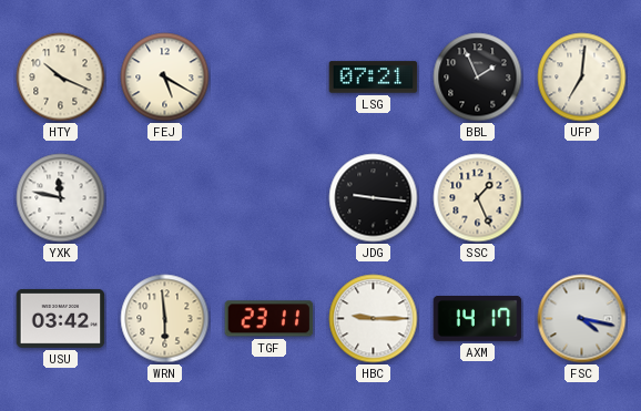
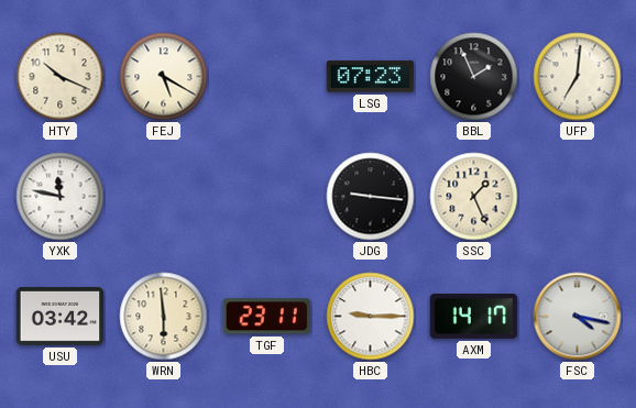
LSG: 07:21 -> 07:23
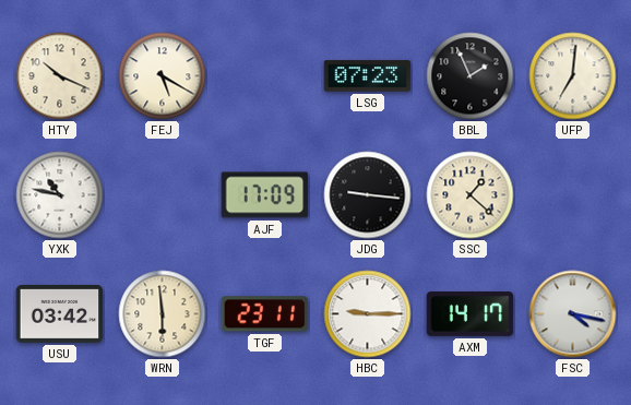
YXK: 11:47 -> 10:47
AJF: none -> 17:09
SSC: 1:26 -> 1:22
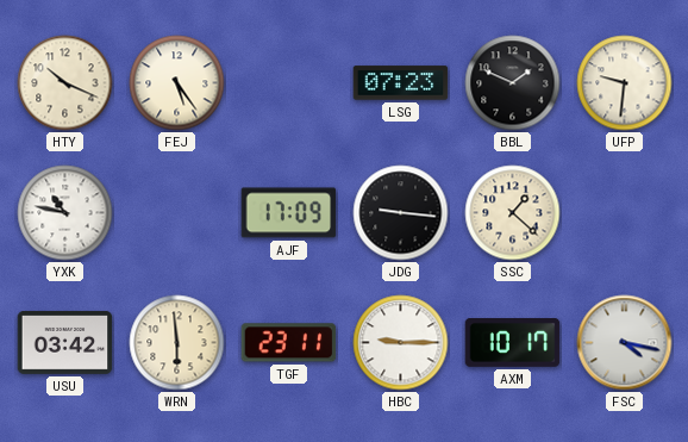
FEJ: 5:20 -> 5:24
BBL: 1:56 -> 1:49
UFP: 7:01 -> 9:31
AXM: 14:17 -> 10:17
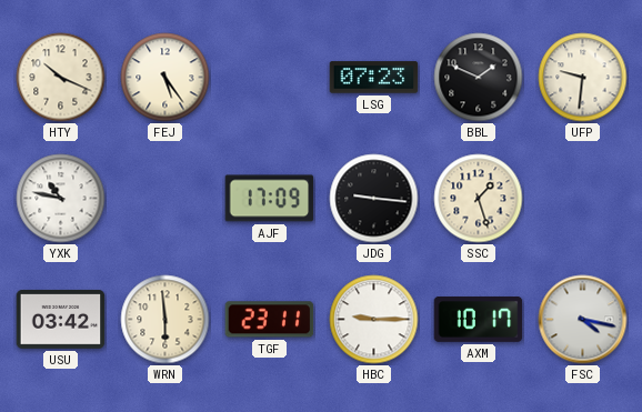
SSC: 1:22 -> 1:27
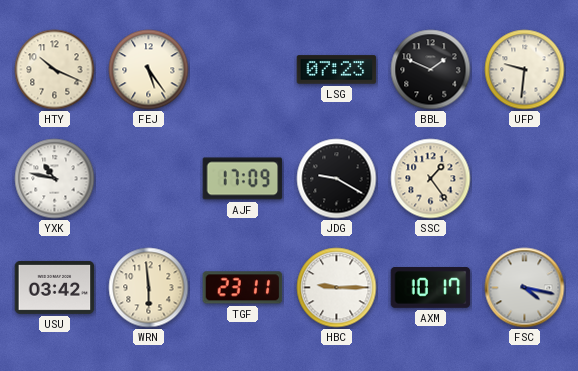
JDG: 9:16 -> 9:20
SSC: 1:27 -> 1:24
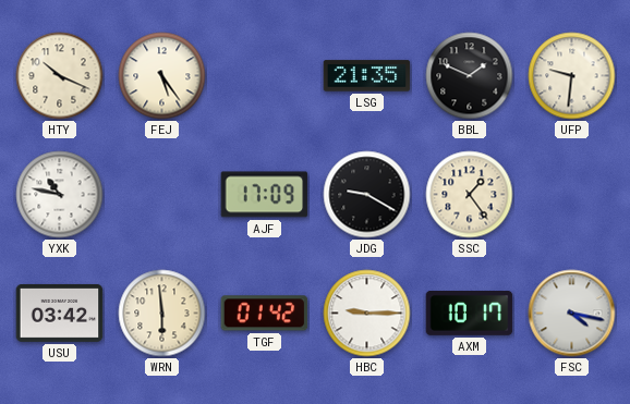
LSG: 07:23 -> 21:35
TGF: 23:11 -> 01:42
